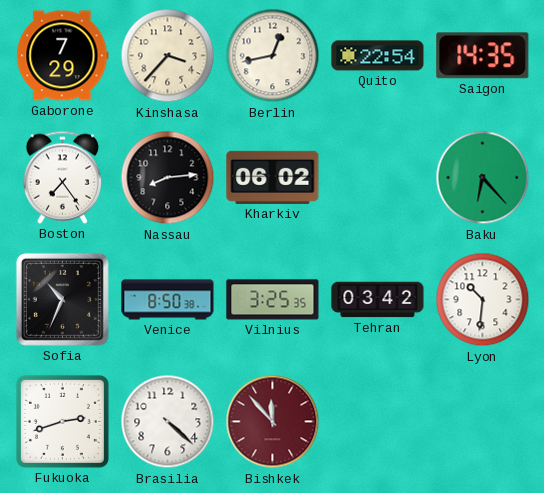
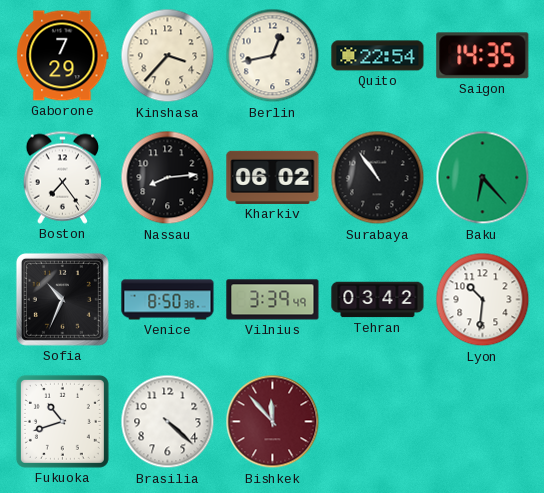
Surabaya: none -> 10:54
Vilnius: 3:25 -> 3:39
Fukuoka: 2:42 -> 10:42
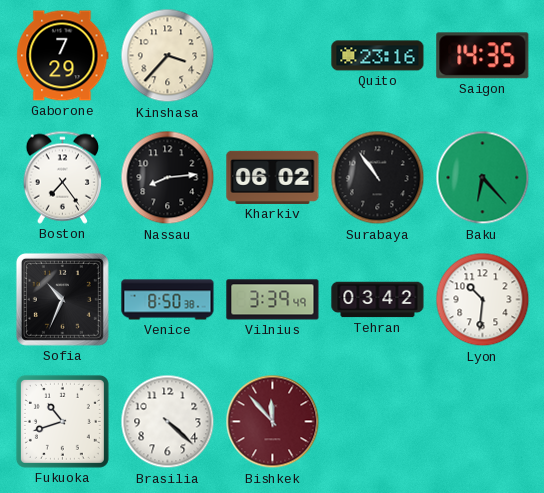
Berlin: 12:43 -> none
Quito: 22:54 -> 23:16
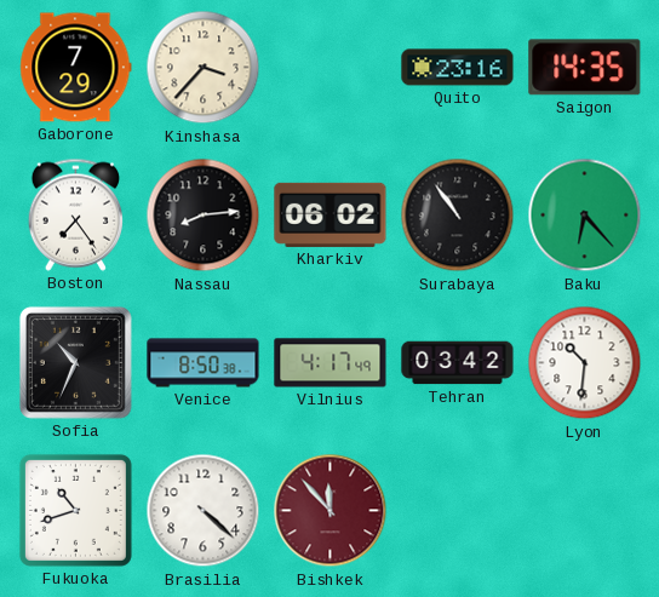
Vilnius: 3:39 -> 4:17
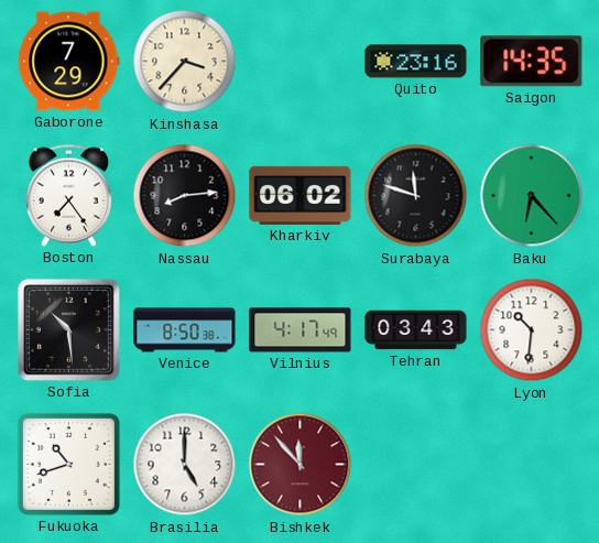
Surabaya: 10:54 -> 11:48
Sofia: 10:34 -> 10:29
Tehran: 03:42 -> 03:43
Brasilia: 4:22 -> 5:00
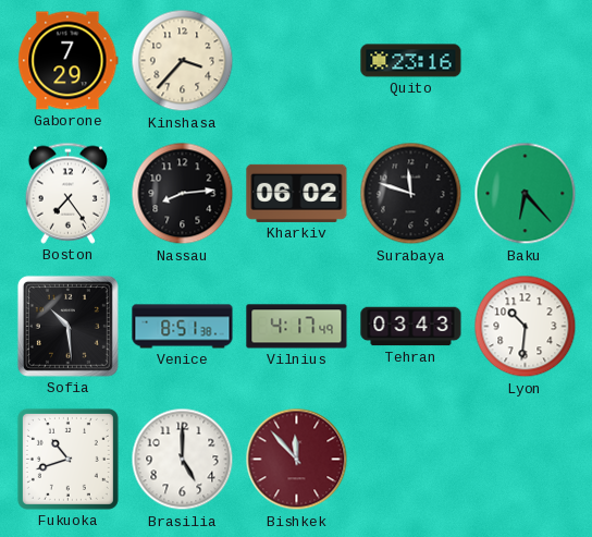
Saigon: 14:35 -> none
Venice: 8:50 -> 8:51
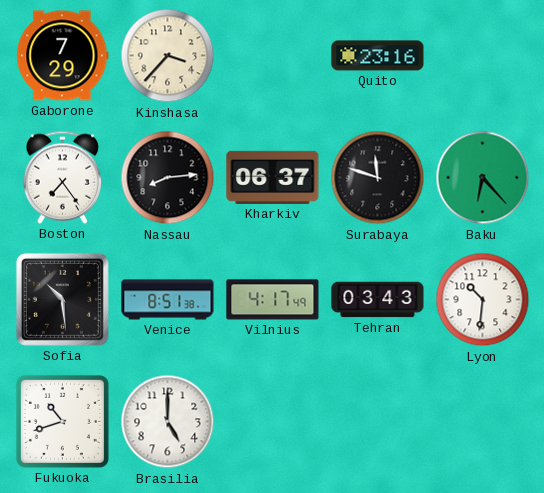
Kharkiv: 06:02 -> 06:37
Bishkek: 11:53 -> none
